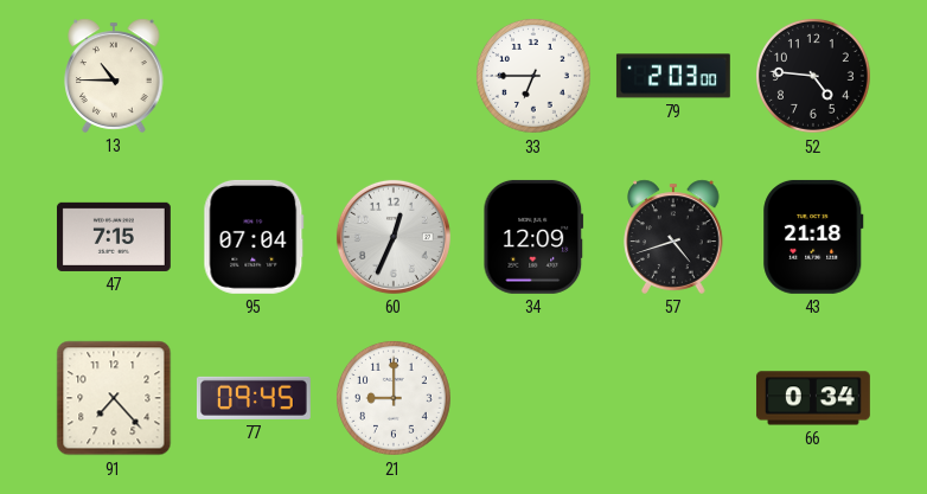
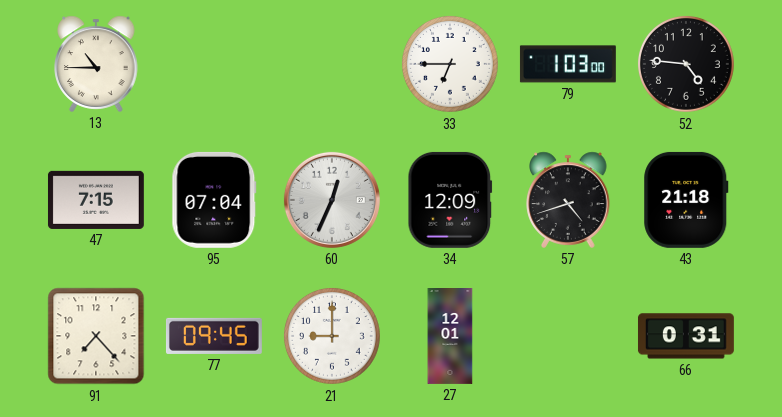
79: 2:03 -> 1:03
27: none -> 12:01
66: 0:34 -> 0:31
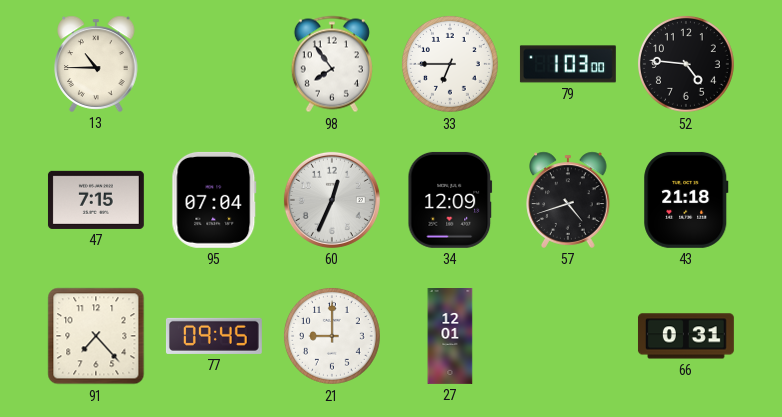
98: none -> 7:54
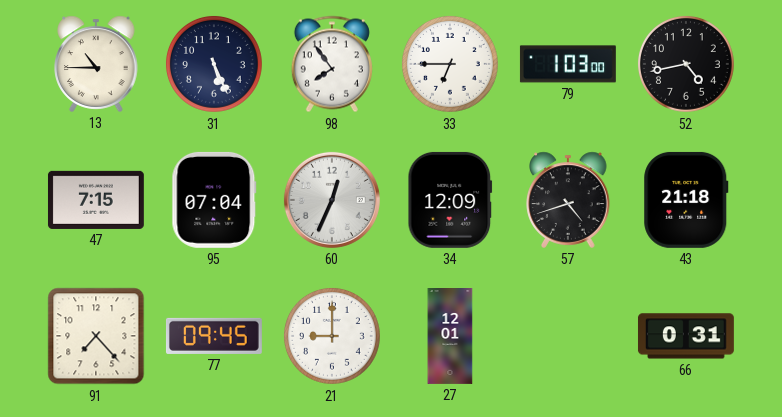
31: none -> 5:26
52: 4:46 -> 4:43
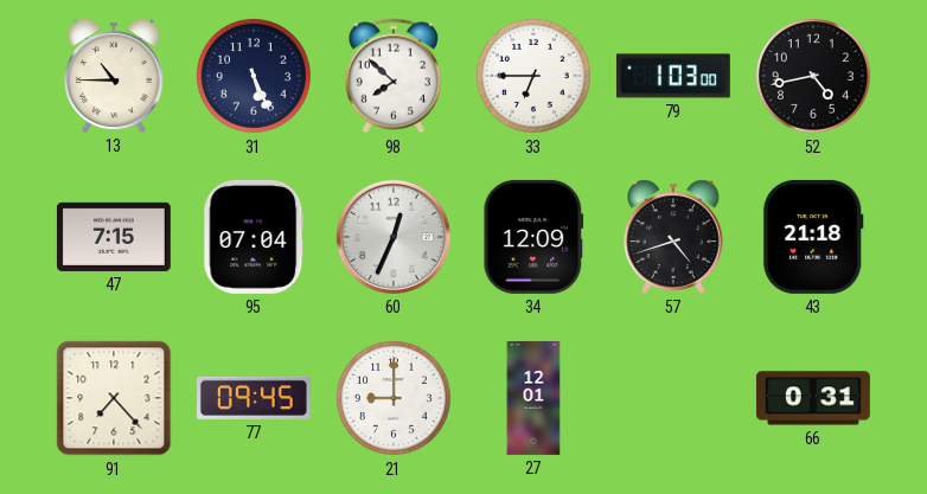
98: 7:54 -> 7:52
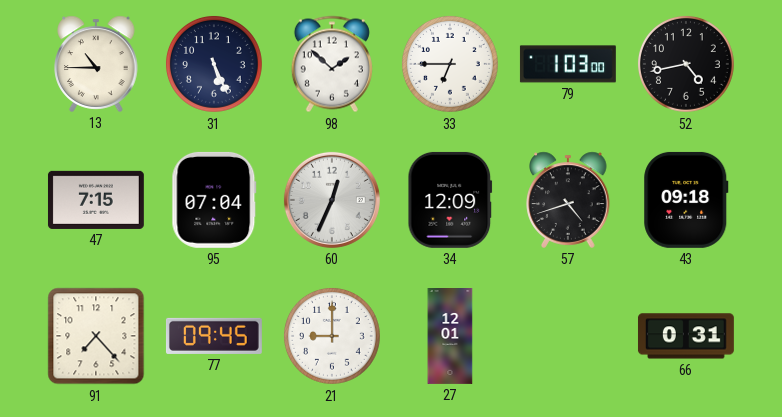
98: 7:52 -> 1:52
43: 21:18 -> 09:18
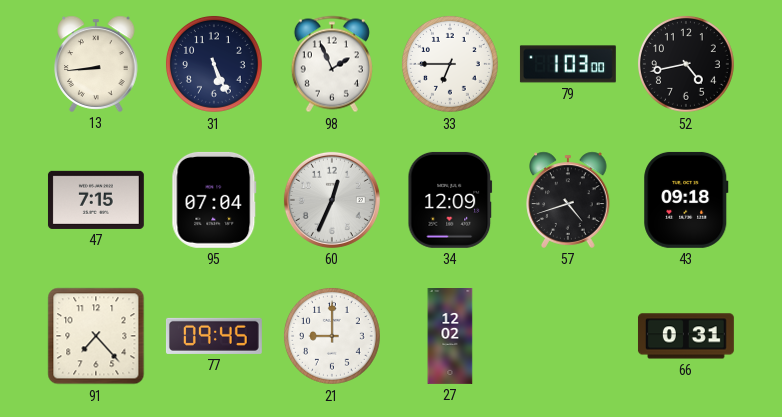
13: 10:45 -> 8:44
98: 1:52 -> 1:56
27: 12:01 -> 12:02
